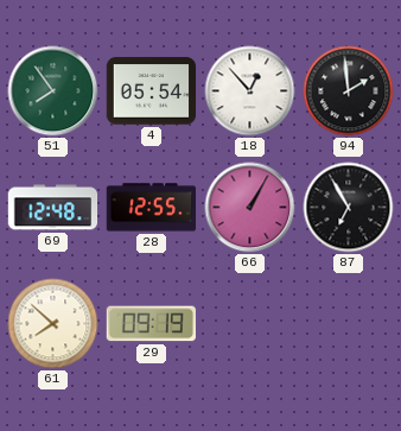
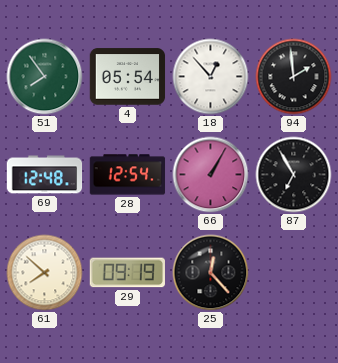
28: 12:55 -> 12:54
25: none -> 12:23
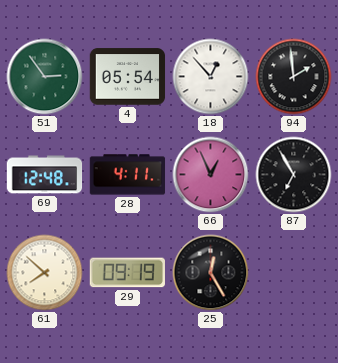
51: 7:54 -> 2:54
28: 12:54 -> 4:11
66: 1:05 -> 12:56
25: 12:23 -> 12:25
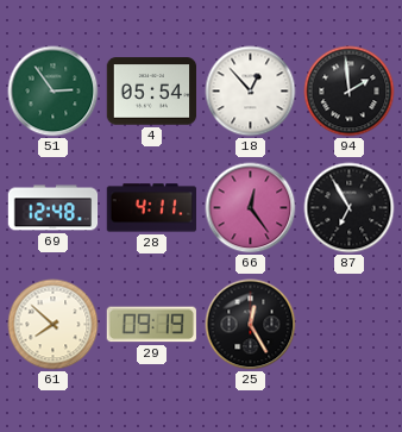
66: 12:56 -> 12:24
